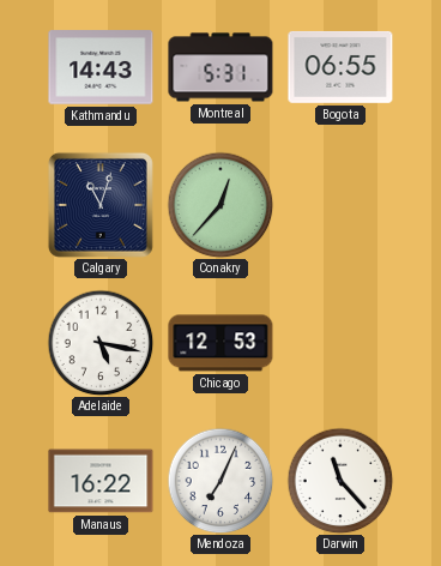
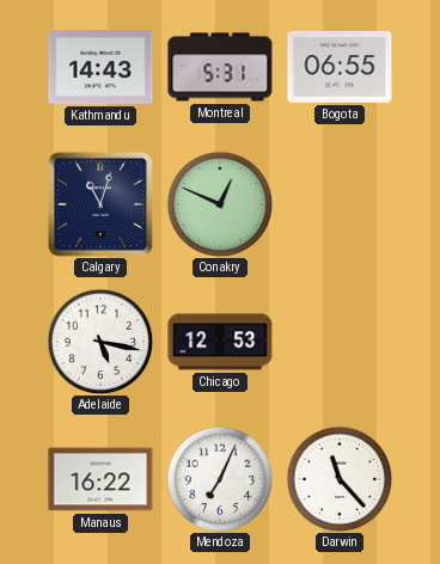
Conakry: 12:37 -> 12:49
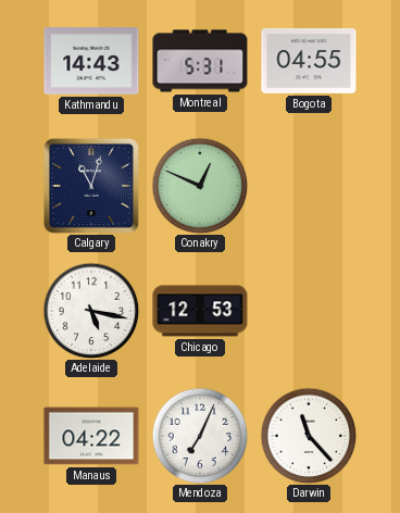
Bogota: 06:55 -> 04:55
Manaus: 16:22 -> 04:22
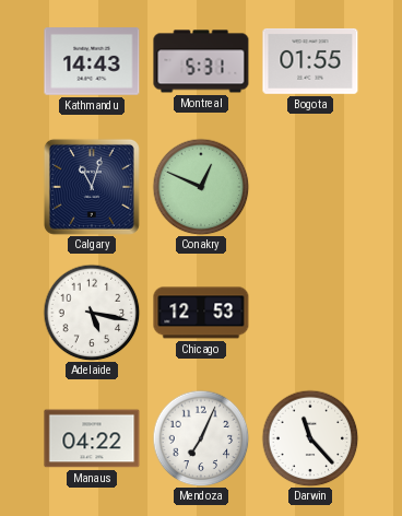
Bogota: 04:55 -> 01:55
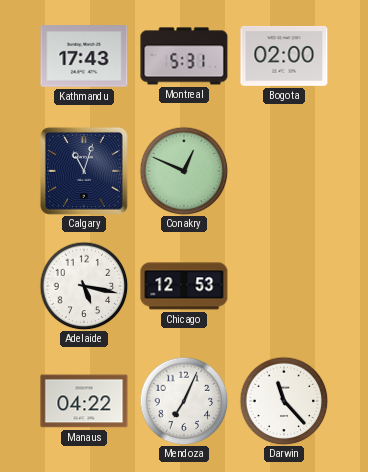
Kathmandu: 14:43 -> 17:43
Bogota: 01:55 -> 02:00
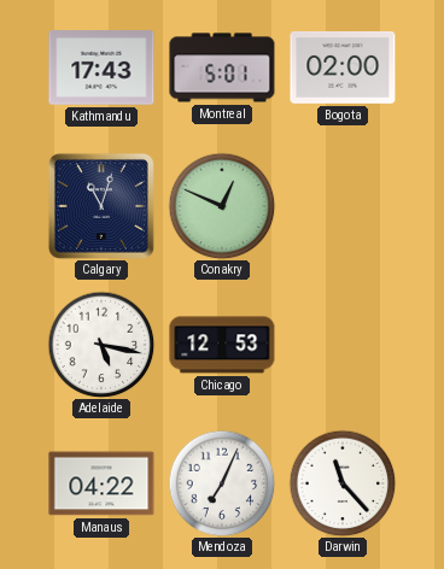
Montreal: 5:31 -> 5:01
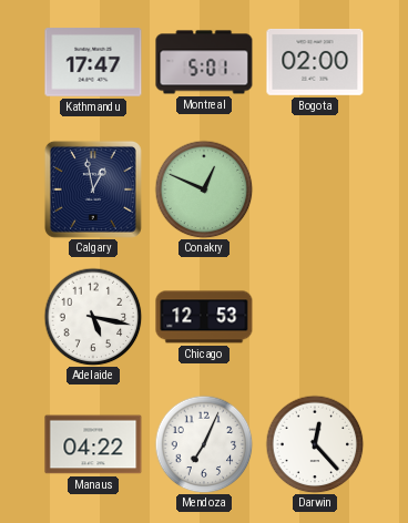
Kathmandu: 17:43 -> 17:47
Calgary: 11:03 -> 12:58
Darwin: 11:23 -> 12:23
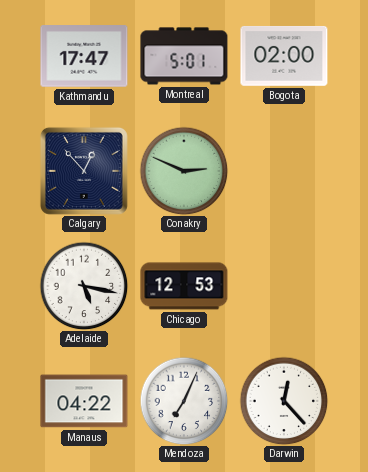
Calgary: 12:58 -> 12:53
Conakry: 12:49 -> 2:49
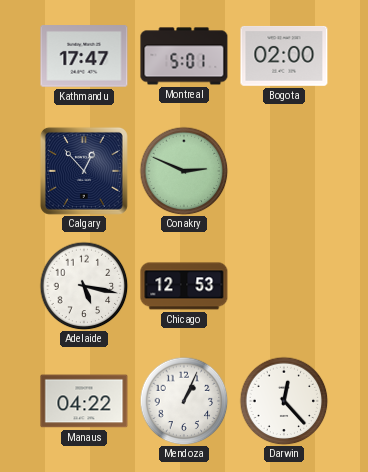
Mendoza: 7:04 -> 1:04
